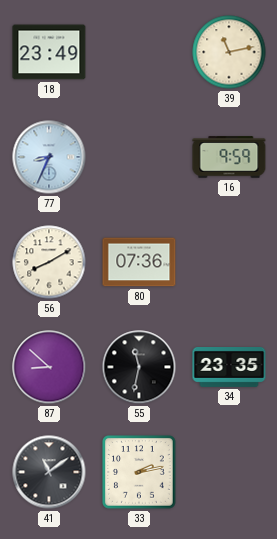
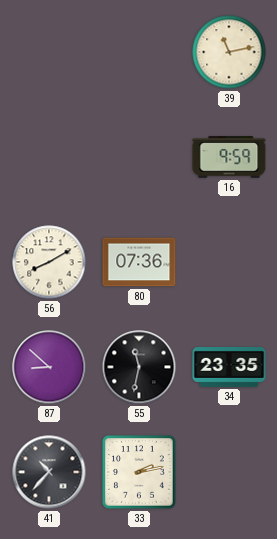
18: 23:49 -> none
77: 8:34 -> none
41: 11:09 -> 10:37
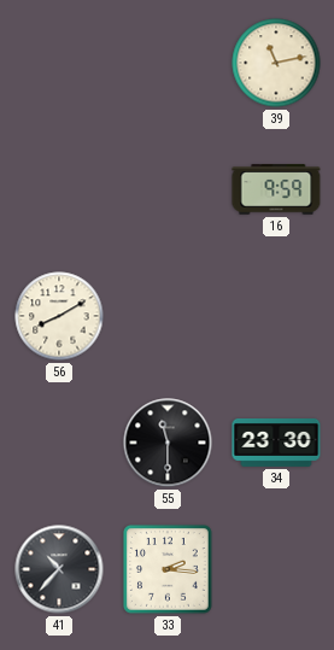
80: 07:36 -> none
87: 8:52 -> none
55: 11:32 -> 11:30
34: 23:35 -> 23:30
33: 2:13 -> 2:16
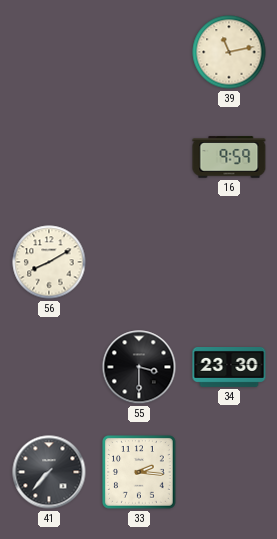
55: 11:30 -> 3:30
41: 10:37 -> 7:37
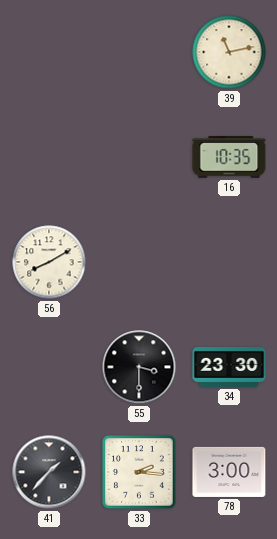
16: 9:59 -> 10:35
41: 7:37 -> 1:37
78: none -> 3:00
